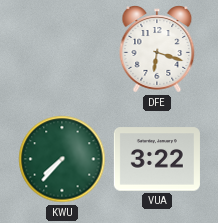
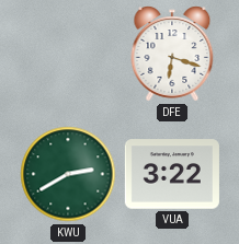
KWU: 7:37 -> 2:40
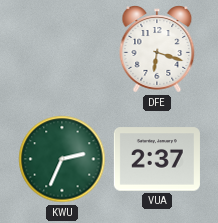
KWU: 2:40 -> 2:34
VUA: 3:22 -> 2:37
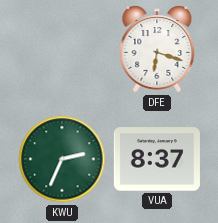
VUA: 2:37 -> 8:37
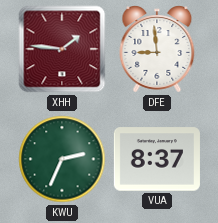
XHH: none -> 1:46
DFE: 6:18 -> 8:59
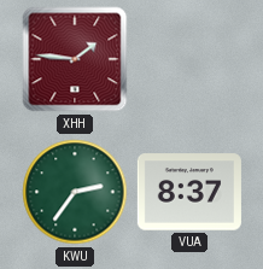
DFE: 8:59 -> none
KWU: 2:34 -> 2:36
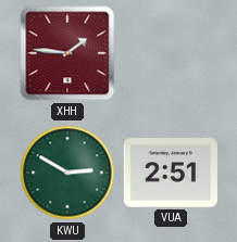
KWU: 2:36 -> 2:50
VUA: 8:37 -> 2:51
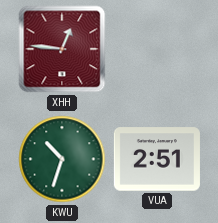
XHH: 1:46 -> 12:46
KWU: 2:50 -> 10:33
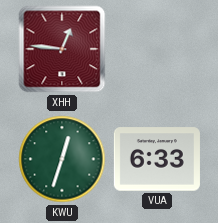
KWU: 10:33 -> 12:33
VUA: 2:51 -> 6:33
